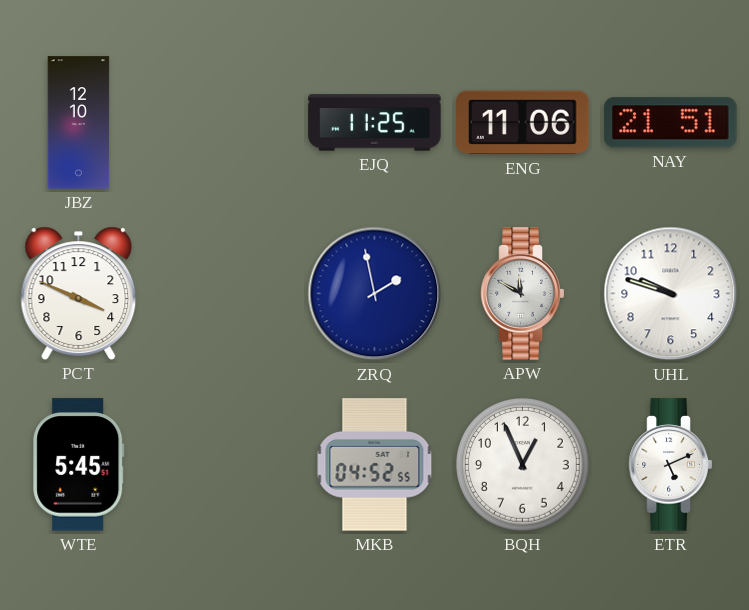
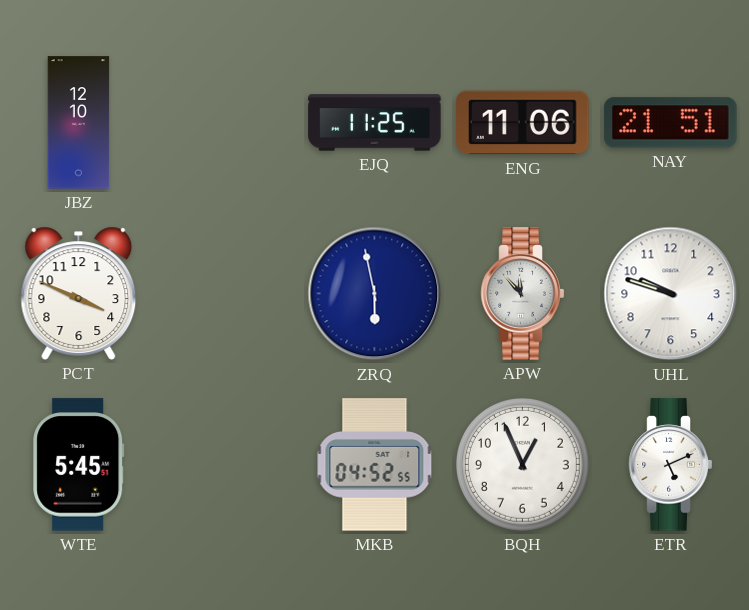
ZRQ: 1:58 -> 5:58
APW: 11:50 -> 11:53
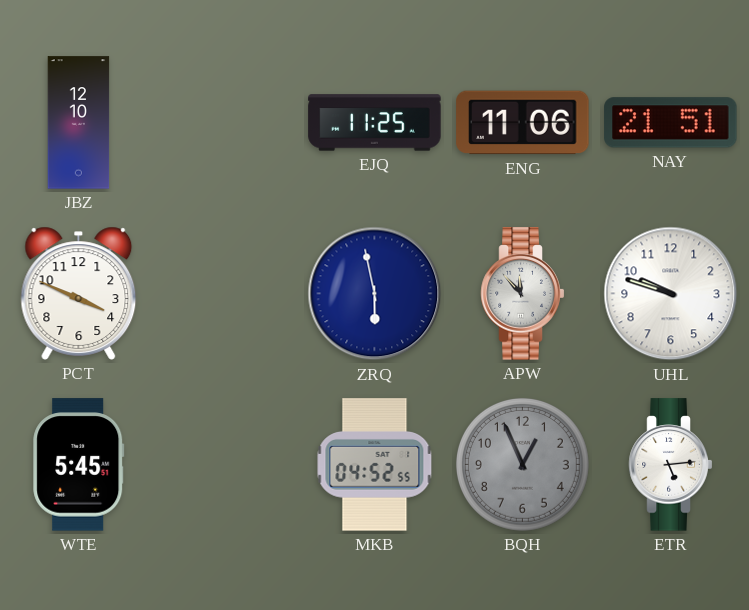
BQH dial: white -> grey
ETR: 5:11 -> 5:14
